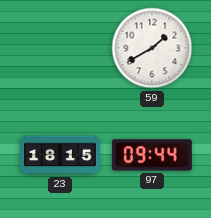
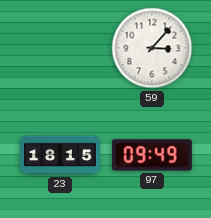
59: 1:40 -> 3:07
97: 09:44 -> 09:49
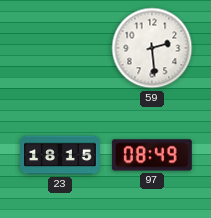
59: 3:07 -> 2:29
97: 09:49 -> 08:49
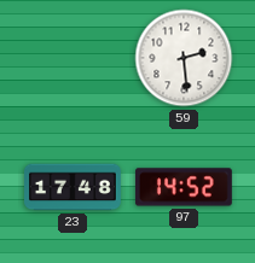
23: 18:15 -> 17:48
97: 08:49 -> 14:52
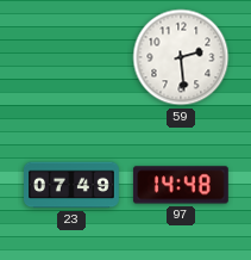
23: 17:48 -> 07:49
97: 14:52 -> 14:48
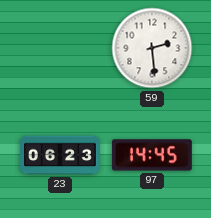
23: 07:49 -> 06:23
97: 14:48 -> 14:45
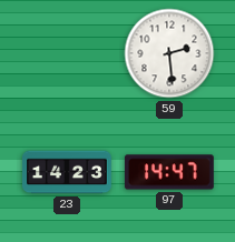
23: 06:23 -> 14:23
97: 14:45 -> 14:47
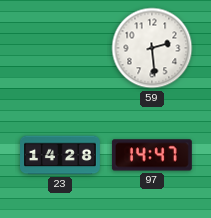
23: 14:23 -> 14:28
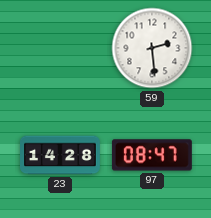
97: 14:47 -> 08:47
